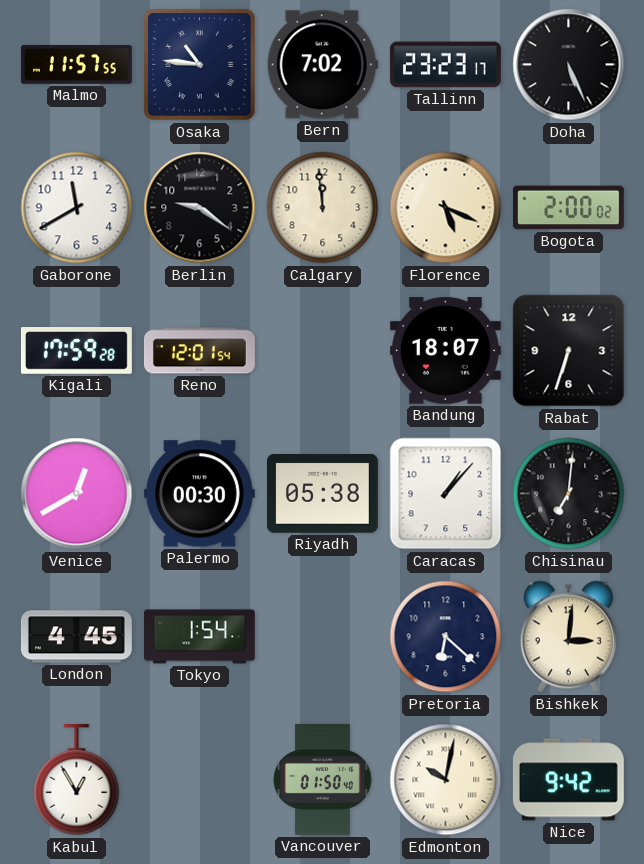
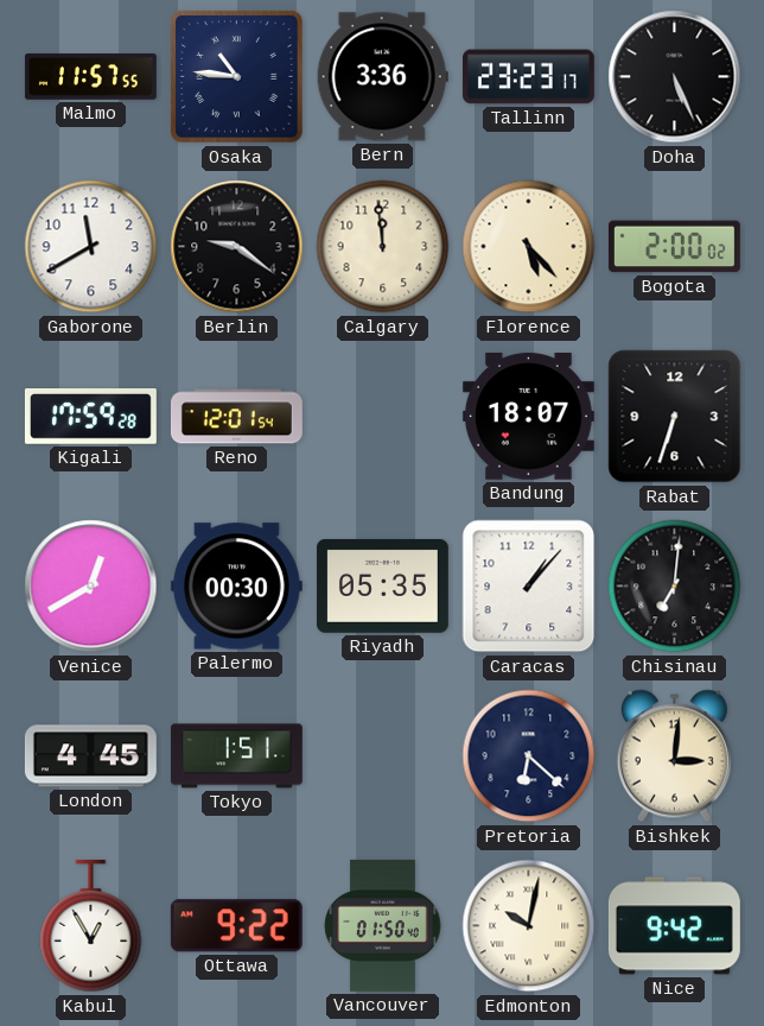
Bern: 7:02 -> 3:36
Florence: 5:19 -> 5:23
Riyadh: 05:38 -> 05:35
Tokyo: 1:54 -> 1:51
Ottawa: none -> 9:22
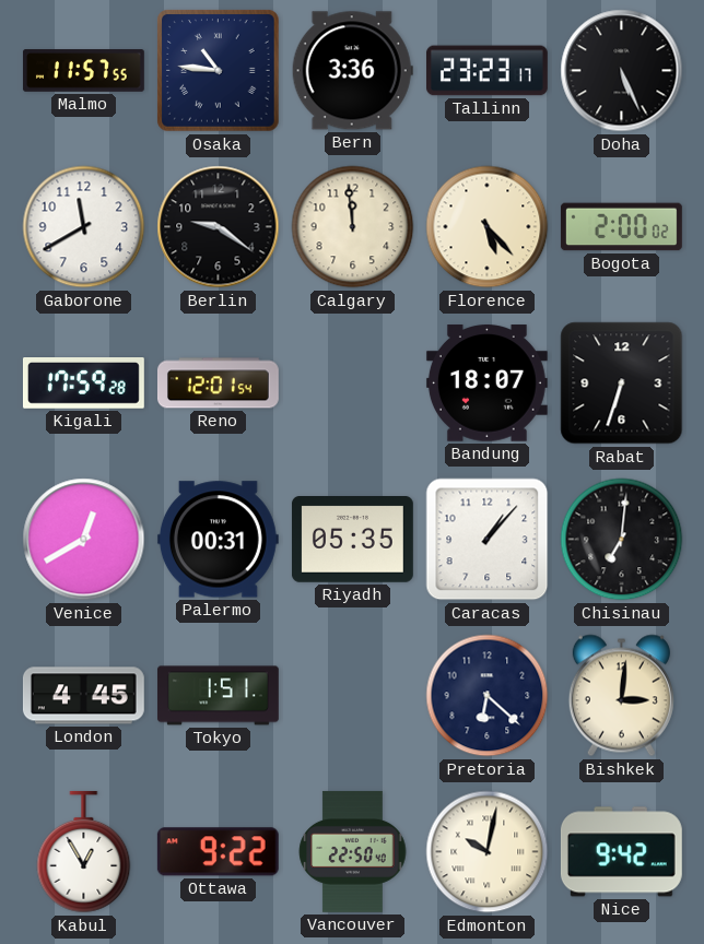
Palermo: 00:30 -> 00:31
Vancouver: 01:50 -> 22:50
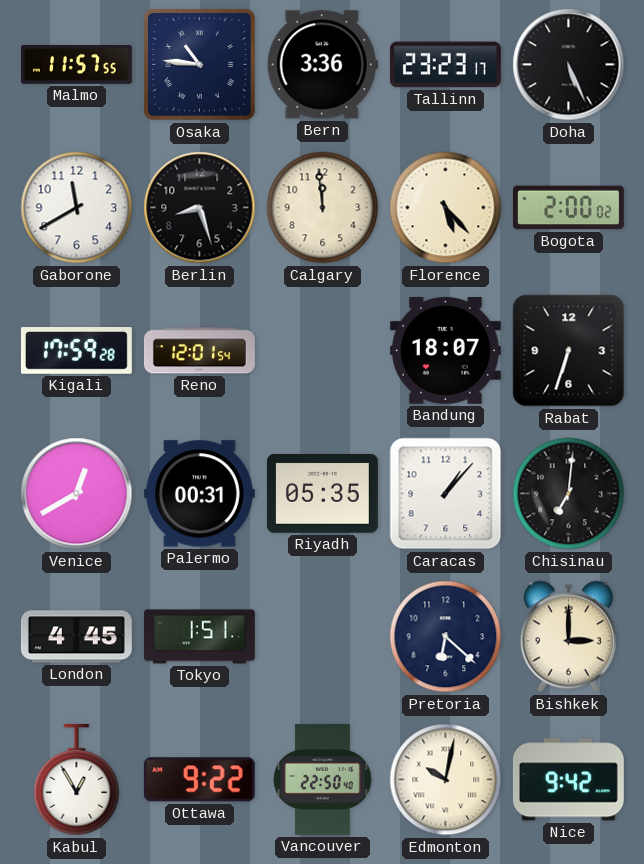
Berlin: 9:21 -> 8:27
Bishkek: 3:01 -> 3:00
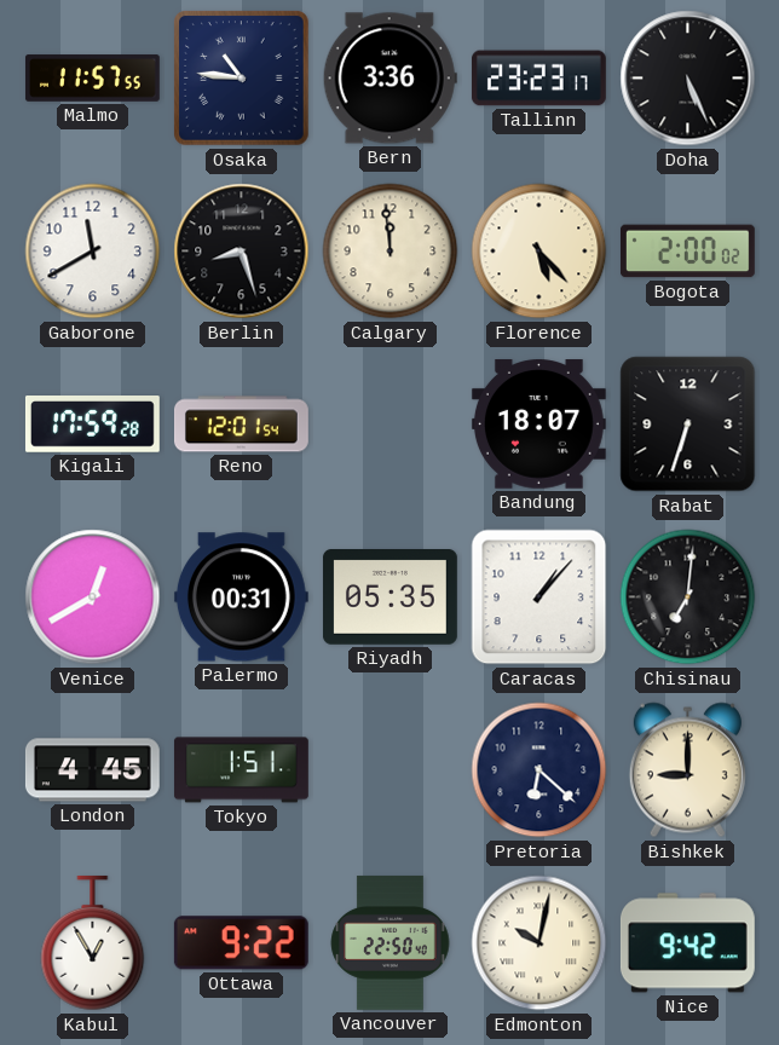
Bishkek: 3:00 -> 9:00
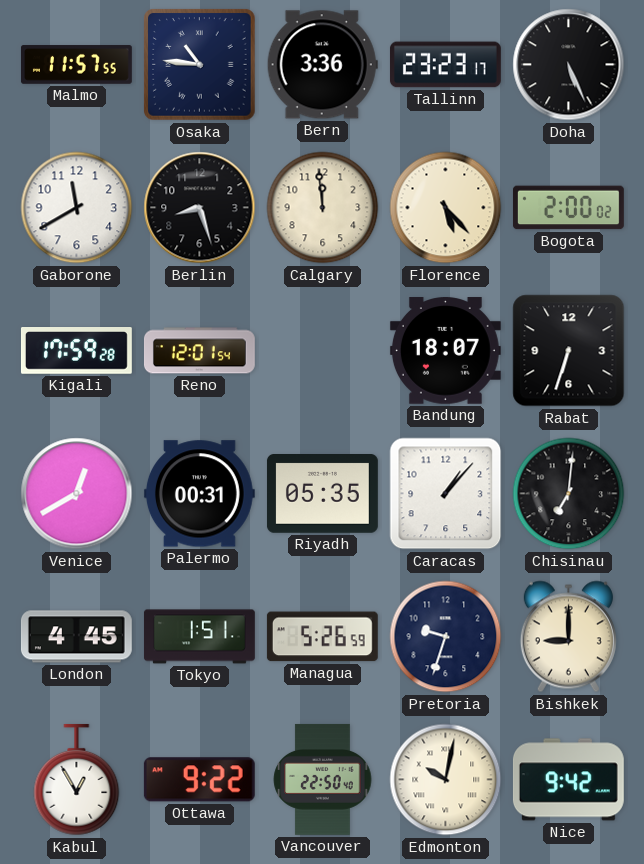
Managua: none -> 5:26
Pretoria: 6:22 -> 9:33
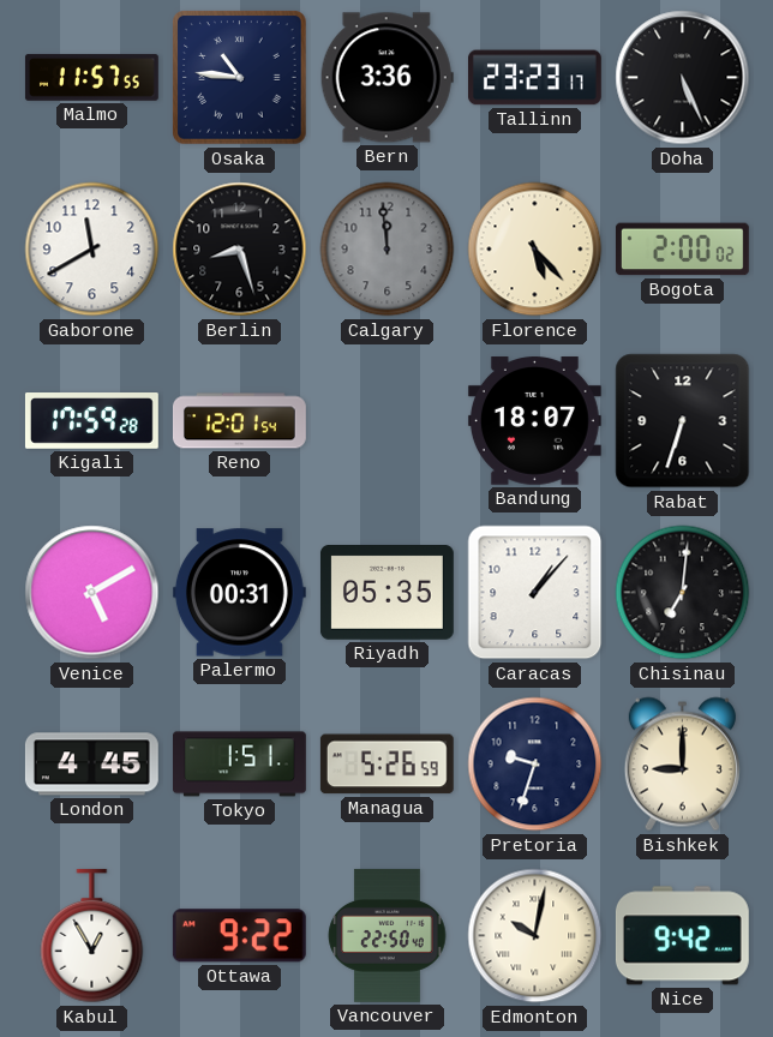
Calgary dial: cream -> grey
Venice: 12:40 -> 5:10
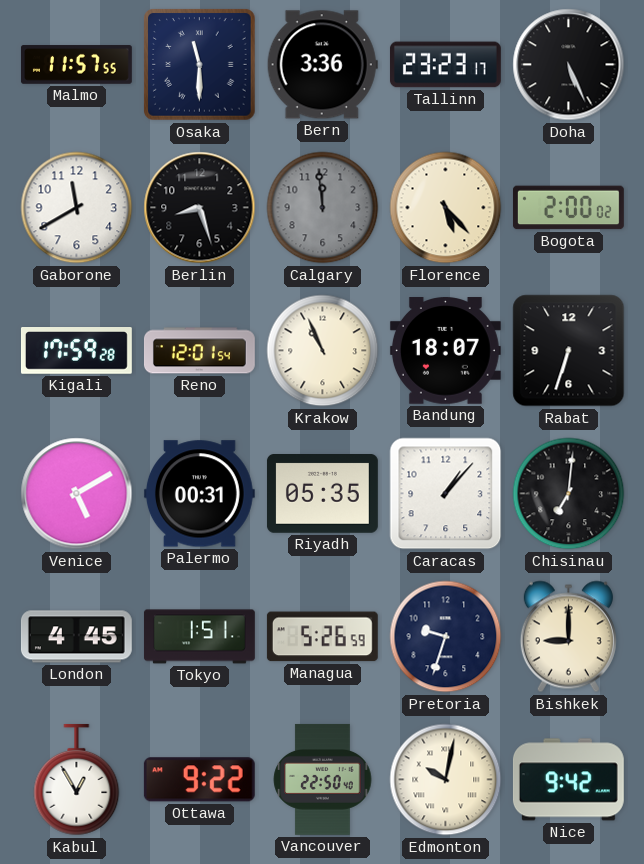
Osaka: 10:46 -> 11:30
Krakow: none -> 10:56
